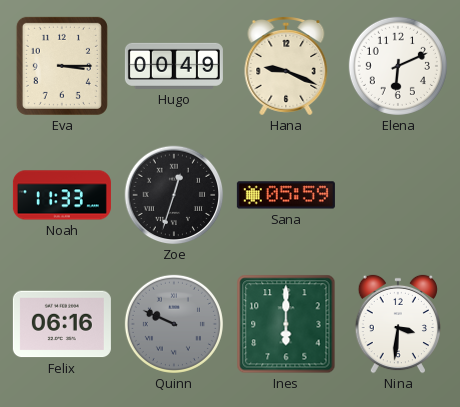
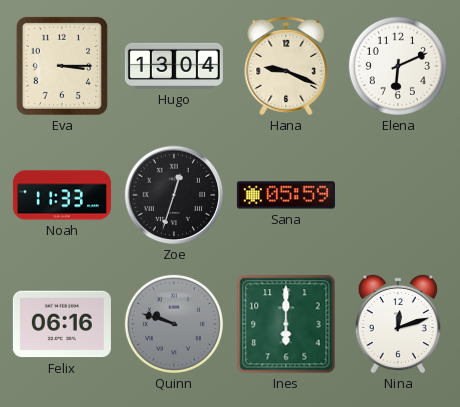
Hugo: 00:49 -> 13:04
Quinn: 9:49 -> 9:48
Nina: 3:31 -> 12:12
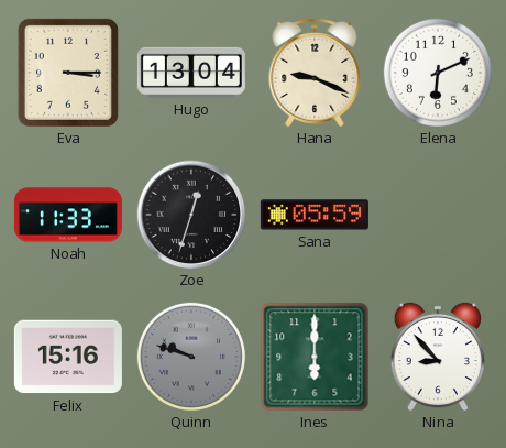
Felix: 06:16 -> 15:16
Nina: 12:12 -> 8:53
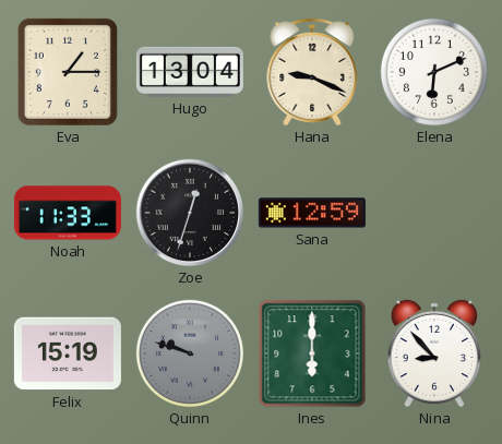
Eva: 3:15 -> 1:15
Sana: 05:59 -> 12:59
Felix: 15:16 -> 15:19
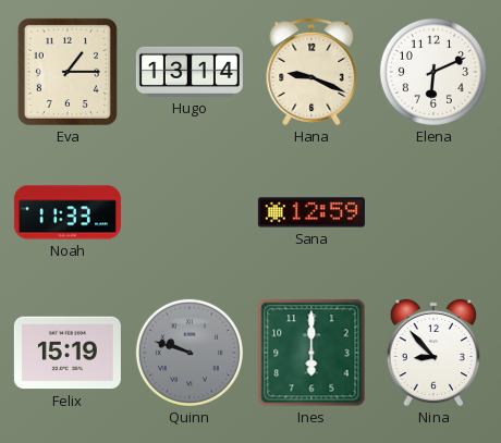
Hugo: 13:04 -> 13:14
Zoe: 12:33 -> none
